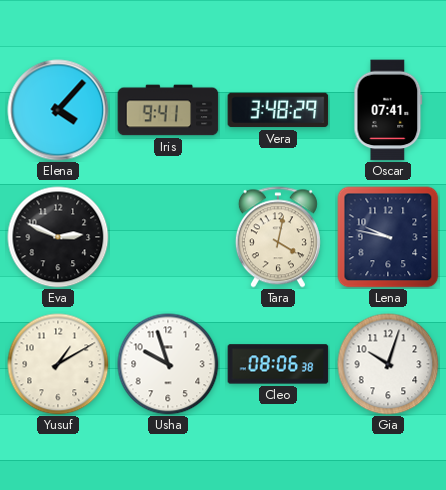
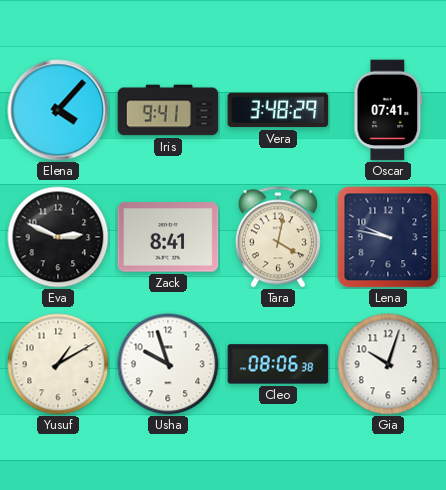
Zack: none -> 8:41
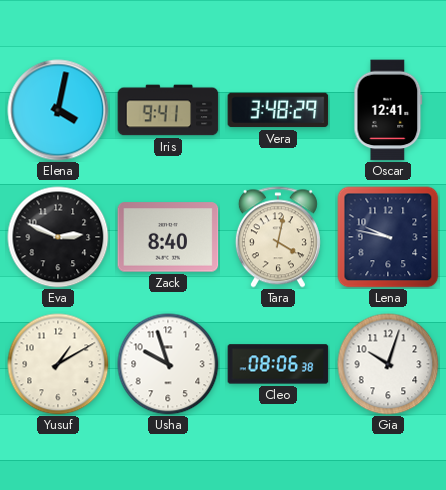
Elena: 4:07 -> 4:02
Oscar: 07:41 -> 12:41
Zack: 8:41 -> 8:40
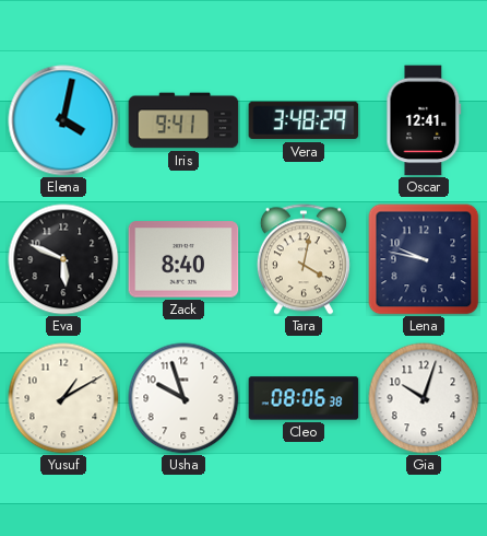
Eva: 2:49 -> 5:49
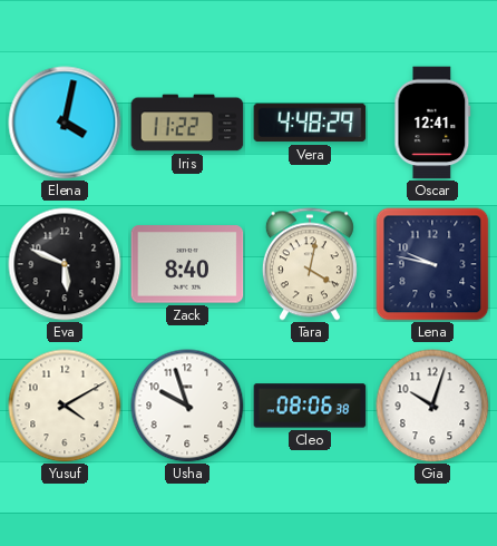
Iris: 9:41 -> 11:22
Vera: 3:48 -> 4:48
Yusuf: 1:10 -> 4:10
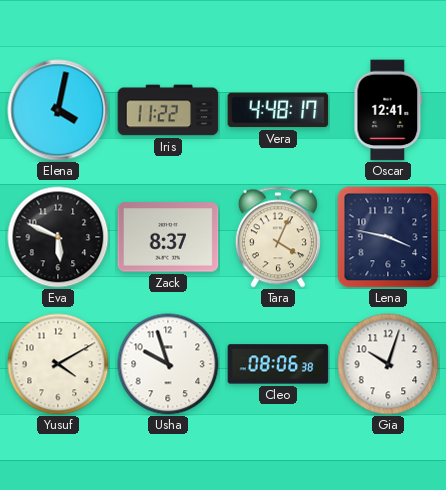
Vera: 4:48:29 -> 4:48:17
Zack: 8:40 -> 8:37
Tara: 4:02 -> 4:04
Lena: 9:47 -> 3:47
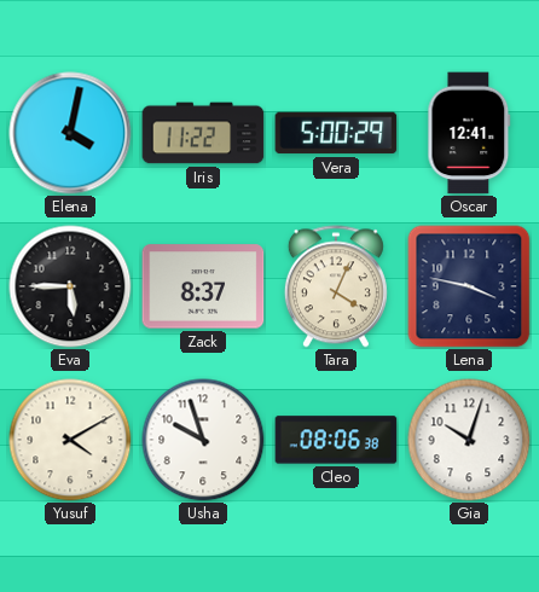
Vera: 4:48 -> 5:00
Eva: 5:49 -> 5:45
